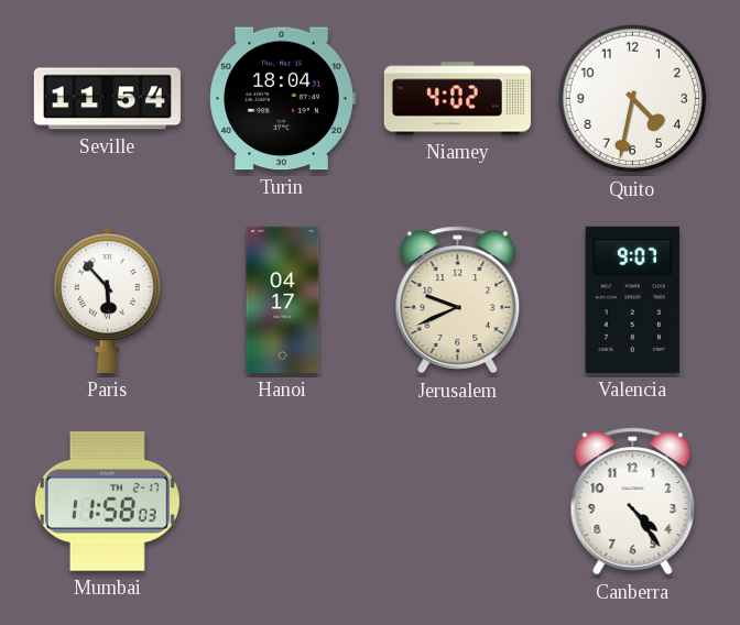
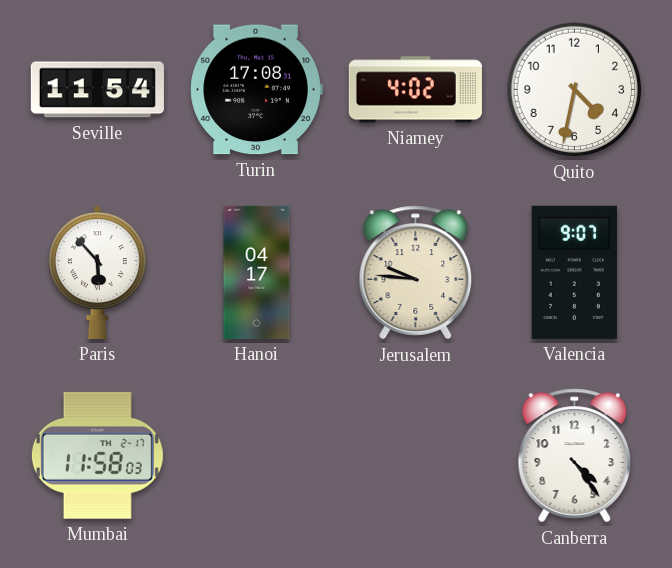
Turin: 18:04 -> 17:08
Jerusalem: 9:41 -> 9:46
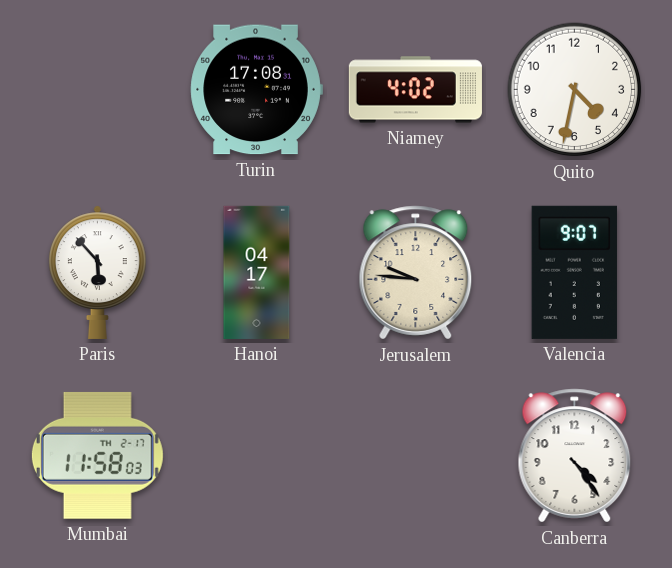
Seville: 11:54 -> none
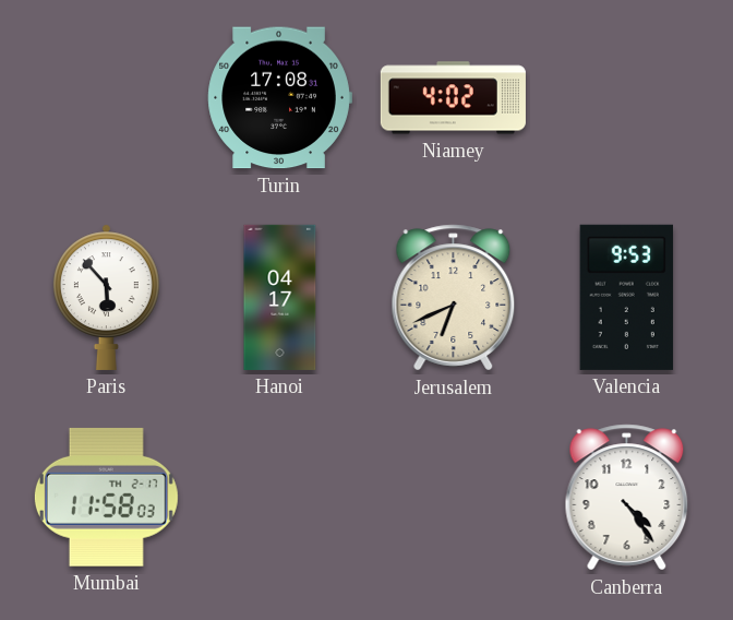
Quito: 4:32 -> none
Jerusalem: 9:46 -> 6:41
Valencia: 9:07 -> 9:53
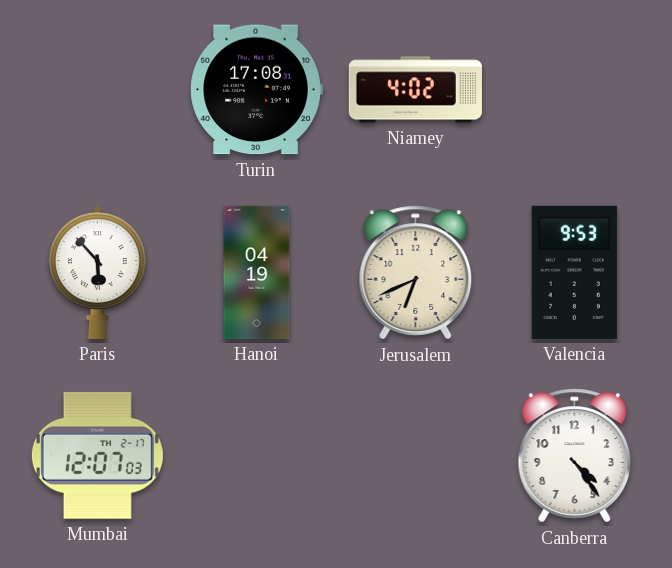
Hanoi: 04:17 -> 04:19
Mumbai: 11:58 -> 12:07
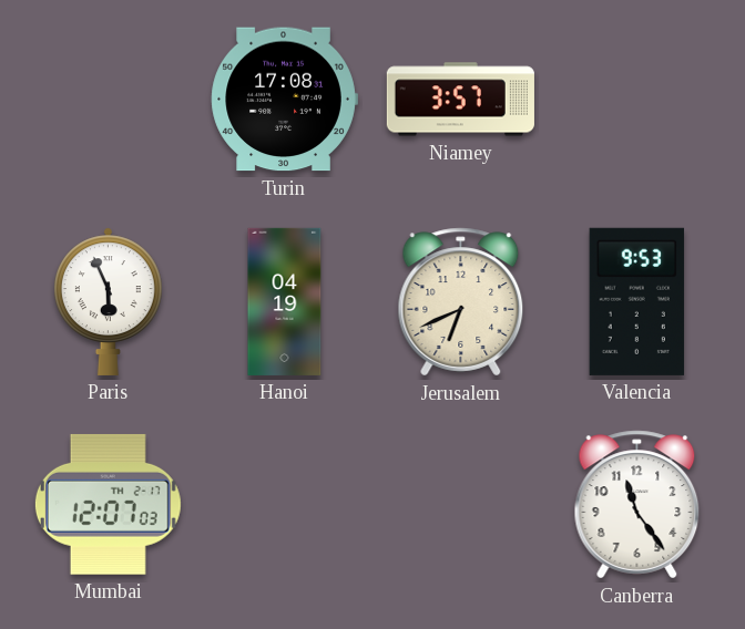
Niamey: 4:02 -> 3:57
Paris: 5:53 -> 5:56
Canberra: 4:24 -> 11:24
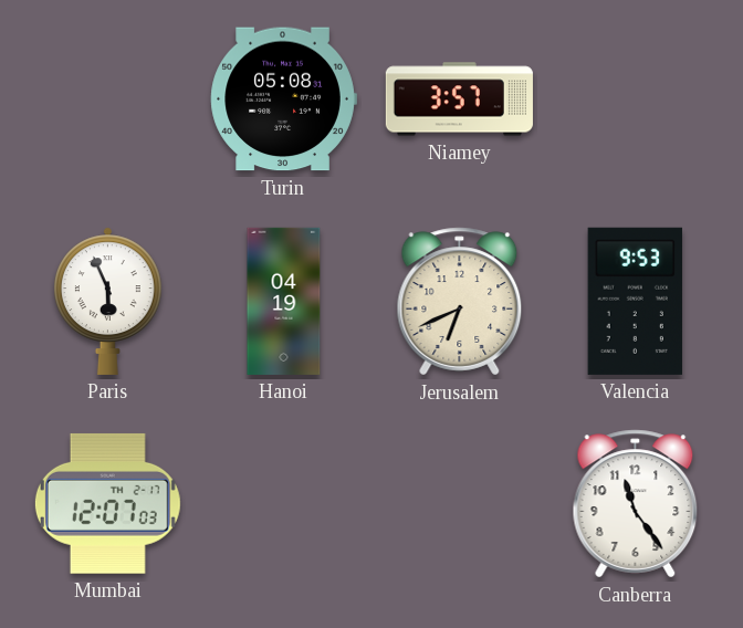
Turin: 17:08 -> 05:08
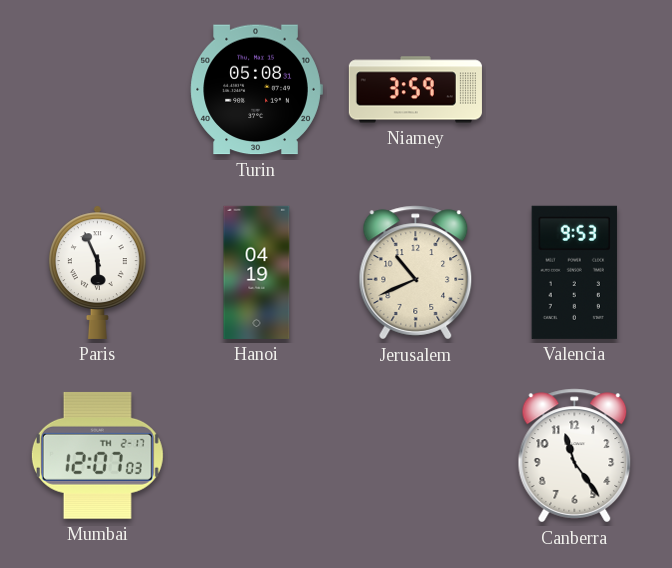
Niamey: 3:57 -> 3:59
Jerusalem: 6:41 -> 10:41
